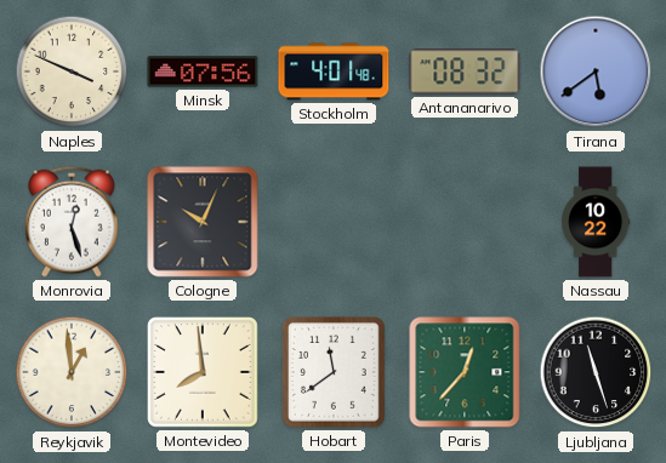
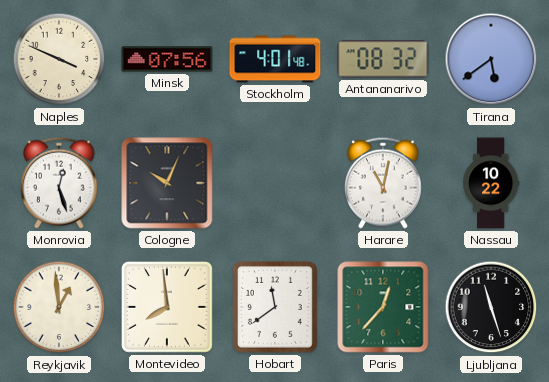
Harare: none -> 11:02
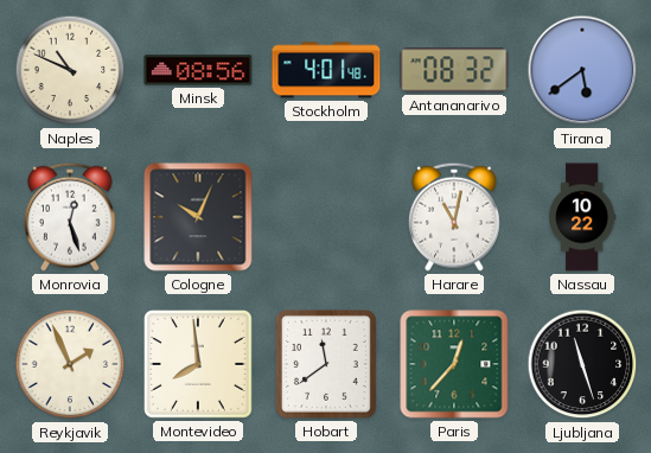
Naples: 3:49 -> 10:49
Minsk: 07:56 -> 08:56
Reykjavik: 12:59 -> 1:56
